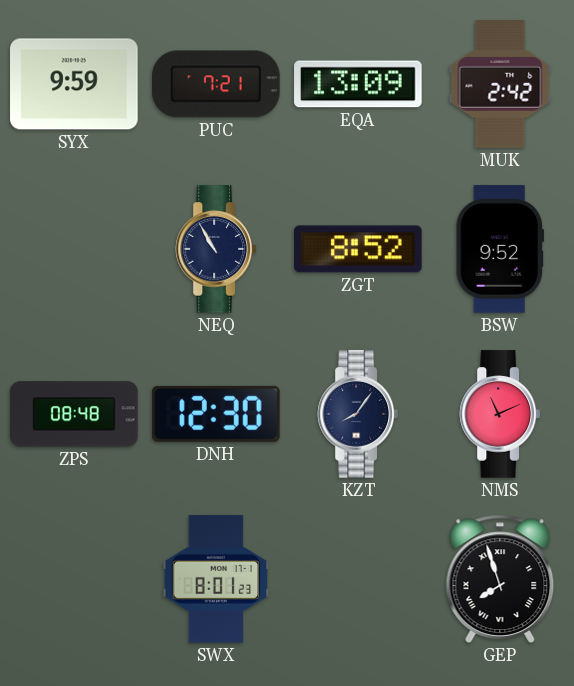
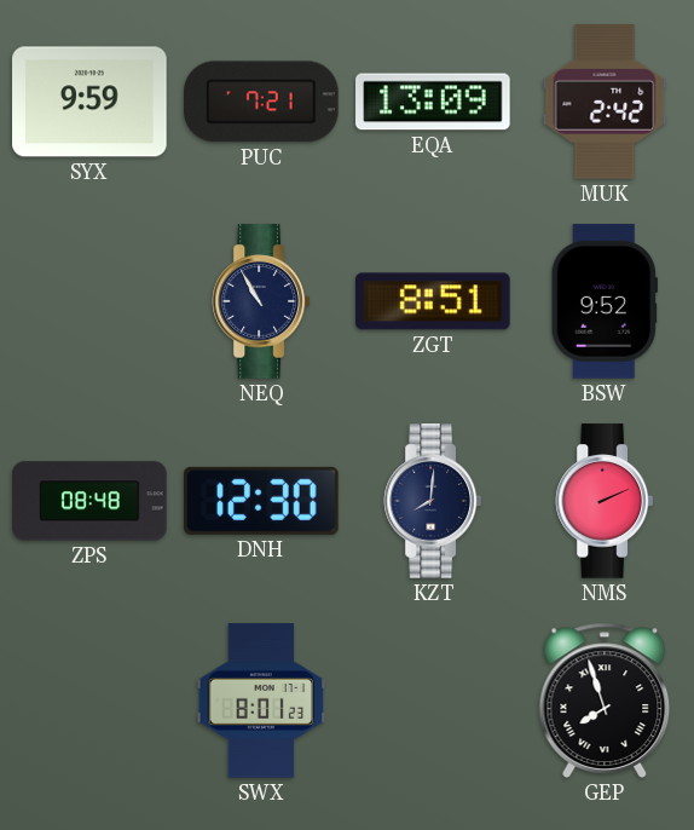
ZGT: 8:52 -> 8:51
KZT: 8:06 -> 8:01
NMS: 11:11 -> 2:11
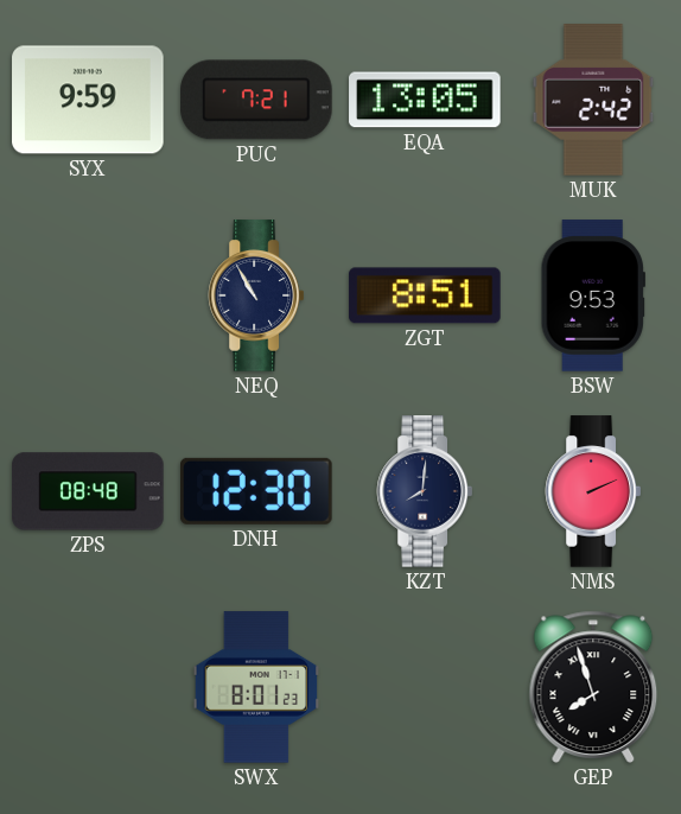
EQA: 13:09 -> 13:05
BSW: 9:52 -> 9:53
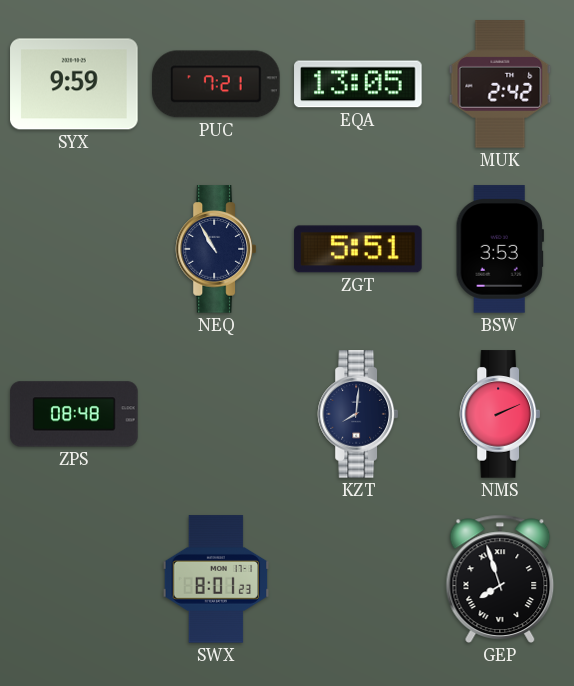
ZGT: 8:51 -> 5:51
BSW: 9:53 -> 3:53
DNH: 12:30 -> none
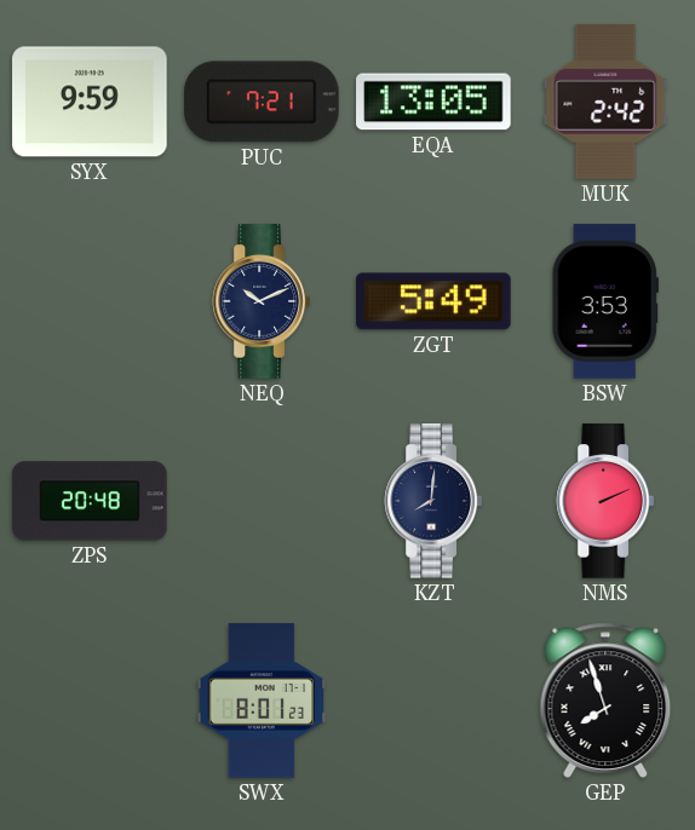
NEQ: 10:55 -> 10:11
ZGT: 5:51 -> 5:49
ZPS: 08:48 -> 20:48
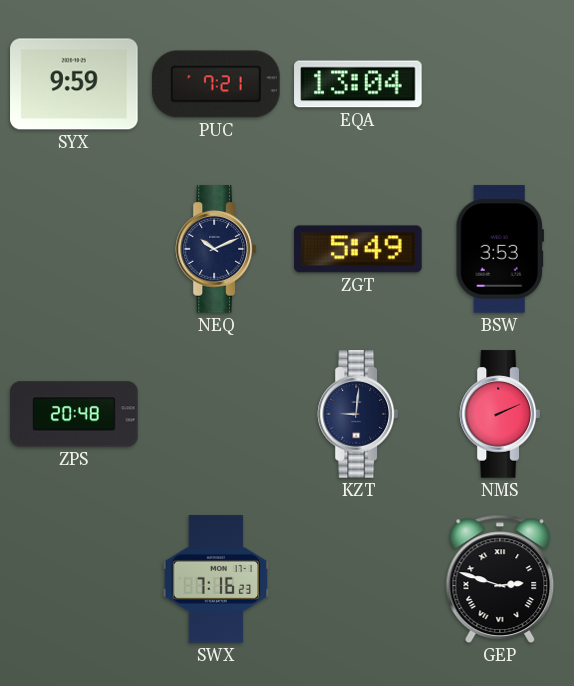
EQA: 13:05 -> 13:04
MUK: 2:42 -> none
KZT: 8:01 -> 9:01
SWX: 8:01 -> 7:16
GEP: 7:57 -> 2:48
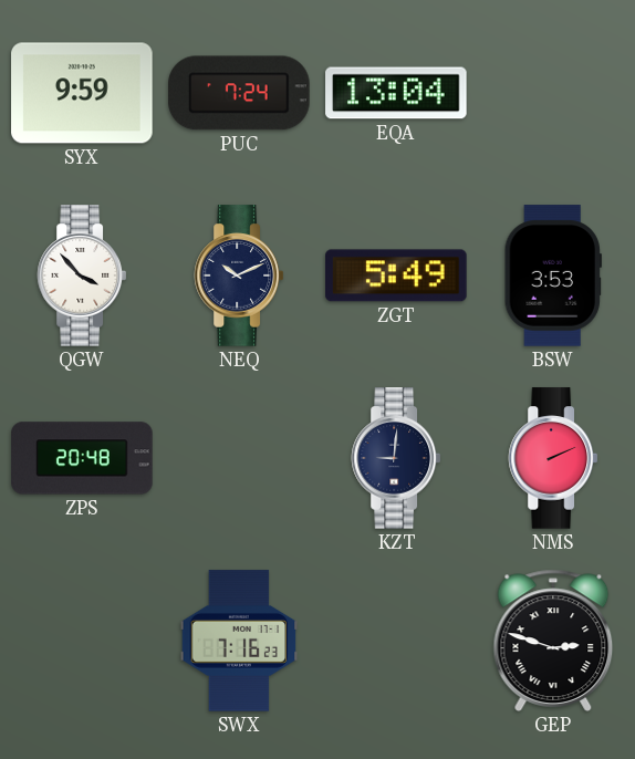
PUC: 7:21 -> 7:24
QGW: none -> 3:53
